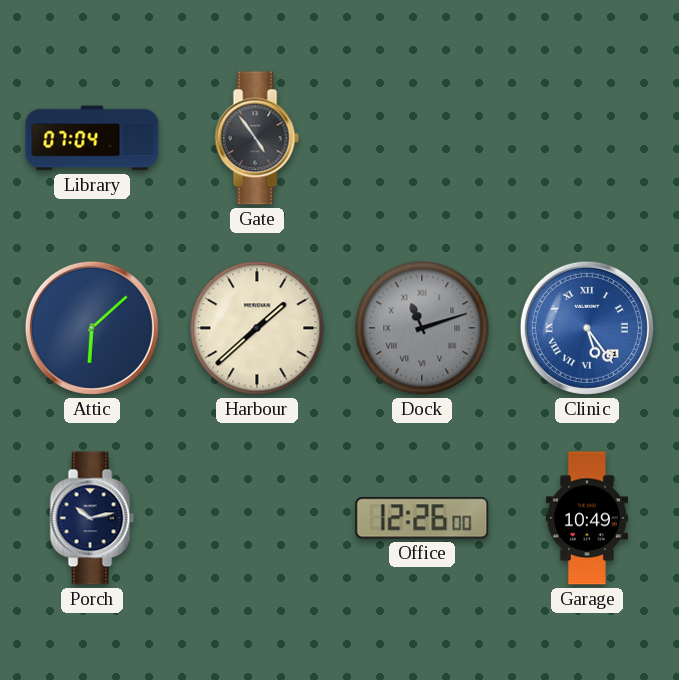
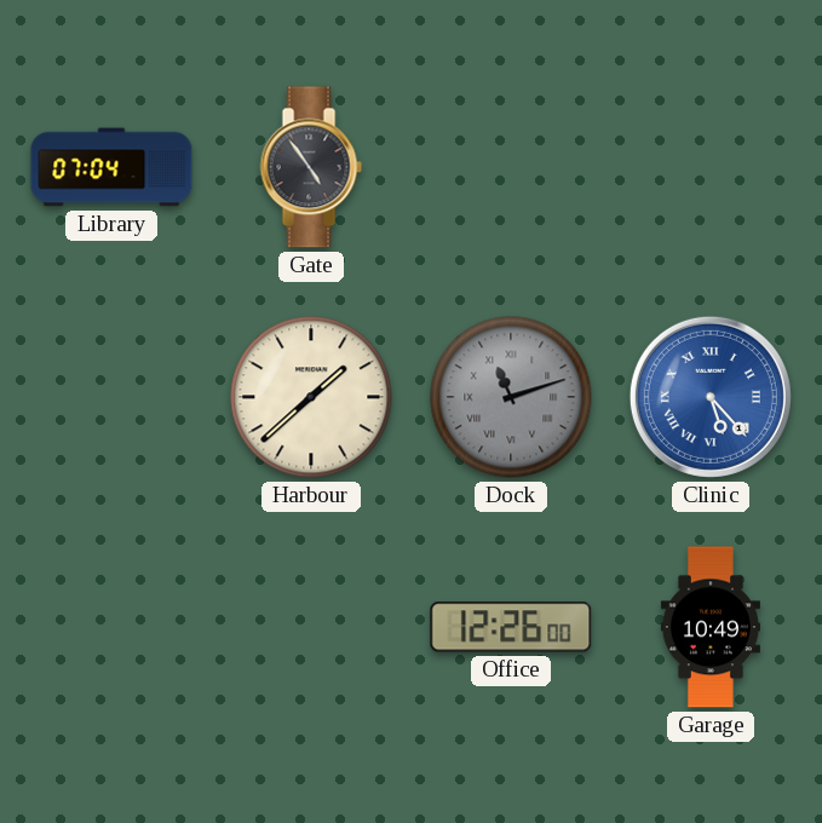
Attic: 6:08 -> none
Clinic: 5:24 -> 5:23
Porch: 10:13 -> none
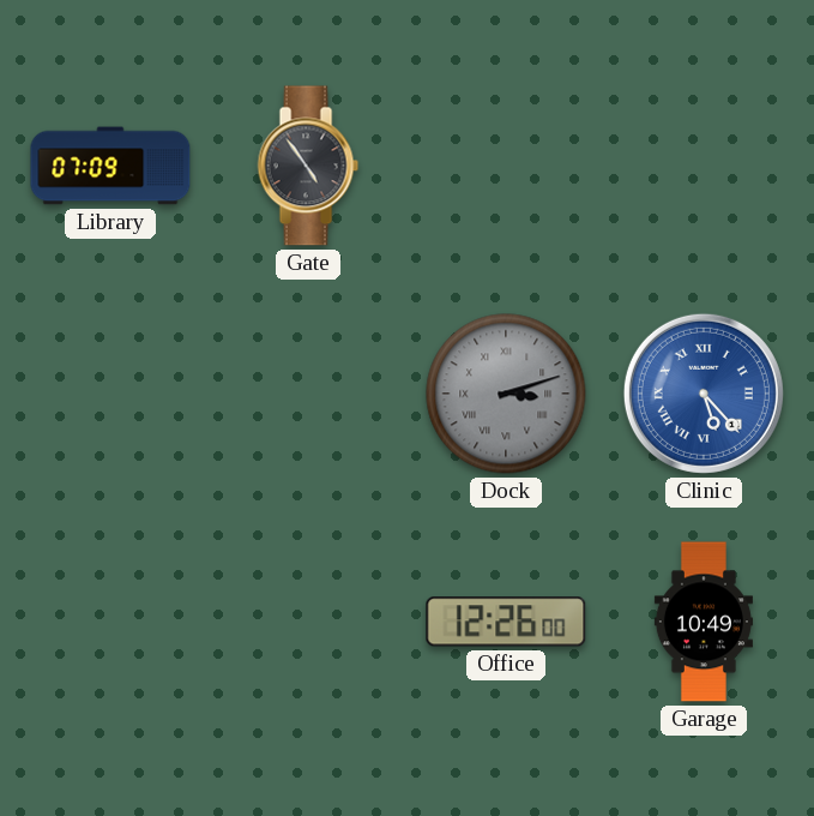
Library: 07:04 -> 07:09
Harbour: 1:38 -> none
Dock: 11:12 -> 3:12
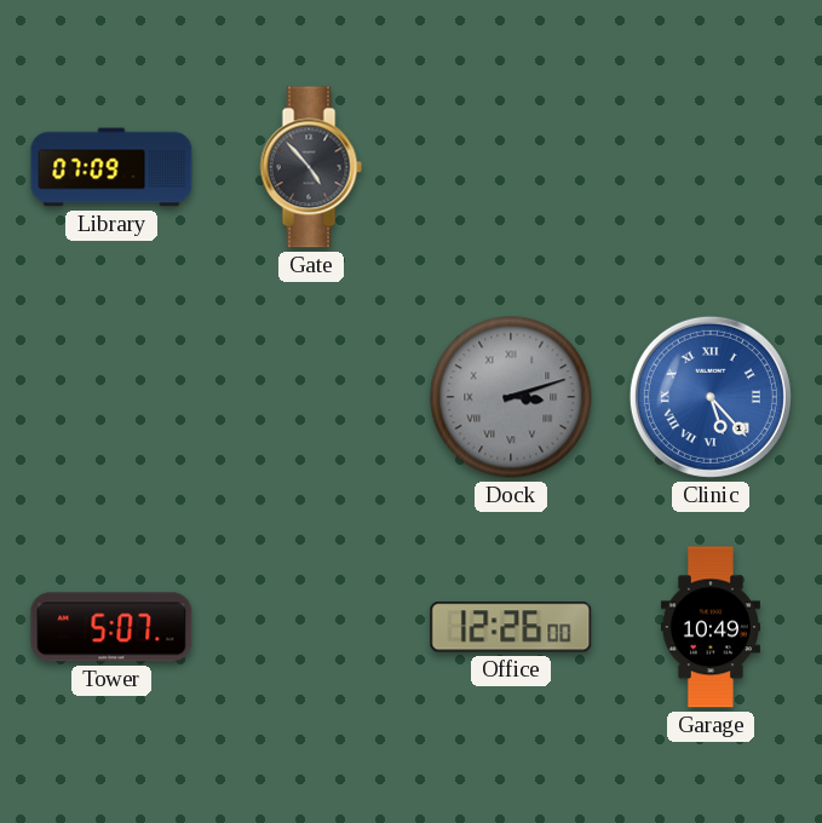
Gate: 4:54 -> 4:53
Tower: none -> 5:07
